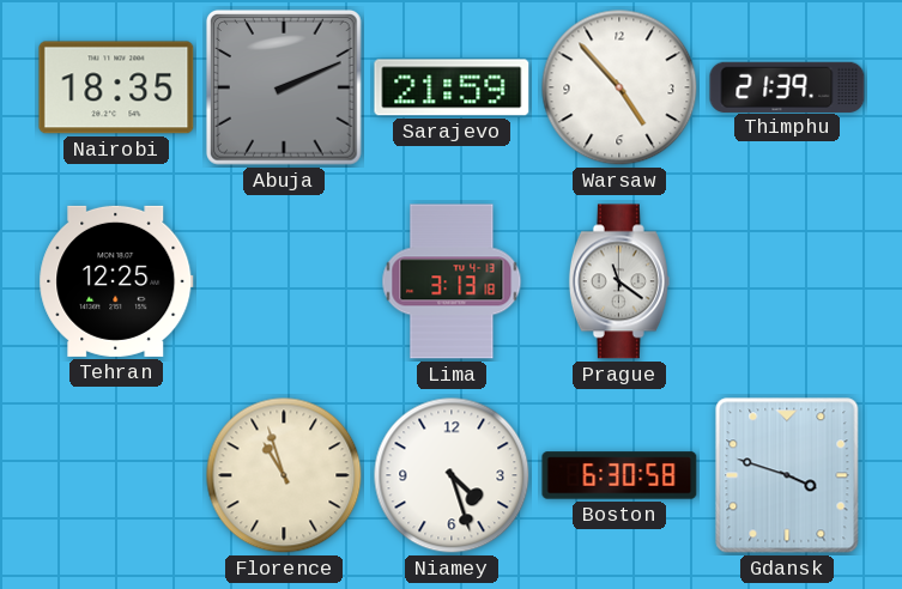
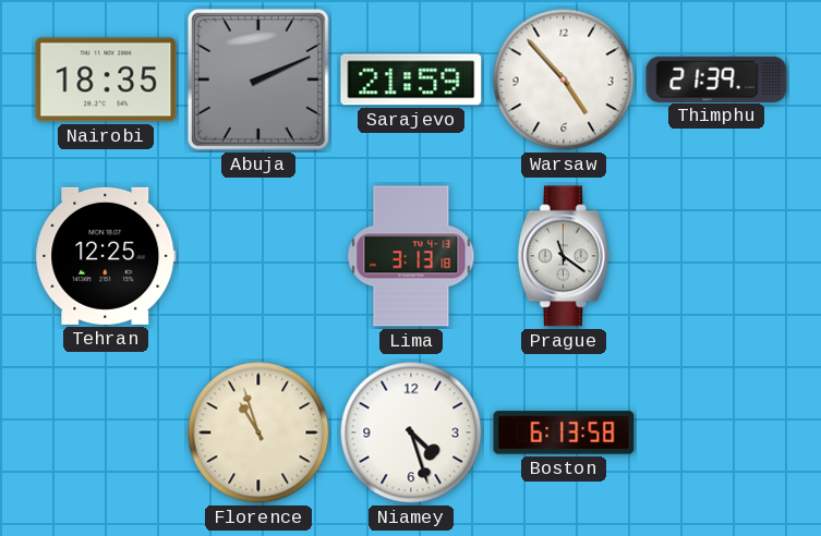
Boston: 6:30 -> 6:13
Gdansk: 3:48 -> none
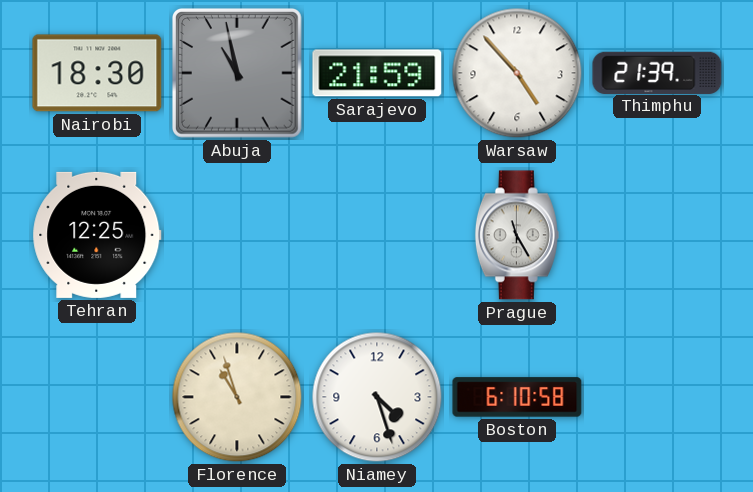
Nairobi: 18:35 -> 18:30
Abuja: 2:11 -> 10:58
Lima: 3:13 -> none
Prague: 11:21 -> 11:25
Boston: 6:13 -> 6:10
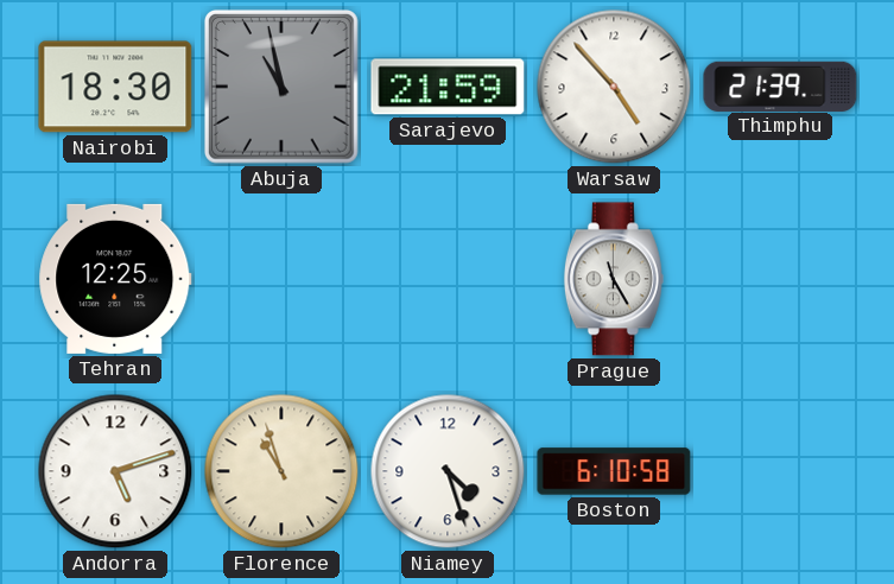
Andorra: none -> 5:12
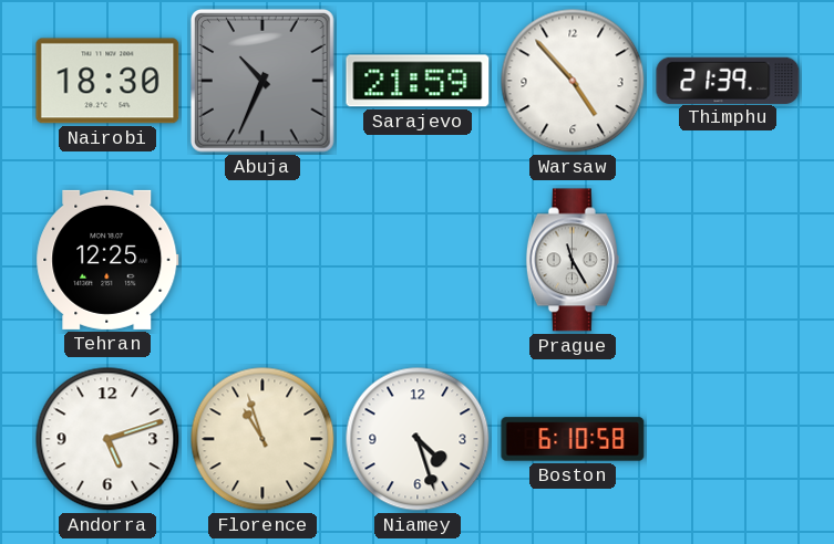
Abuja: 10:58 -> 10:34
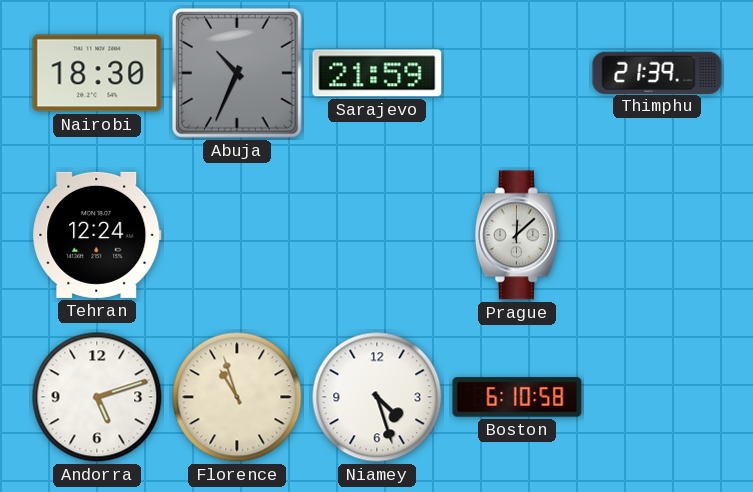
Warsaw: 4:53 -> none
Tehran: 12:25 -> 12:24
Prague: 11:25 -> 12:08
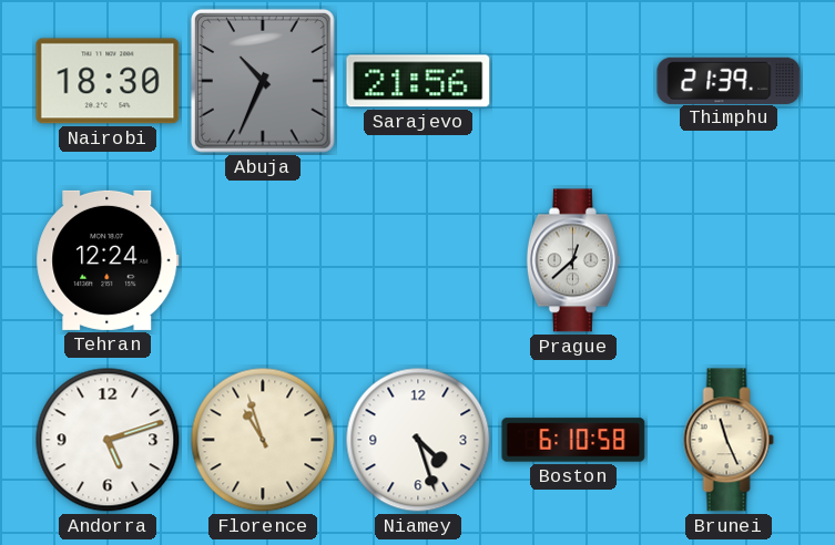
Sarajevo: 21:59 -> 21:56
Prague: 12:08 -> 12:38
Brunei: none -> 11:26
